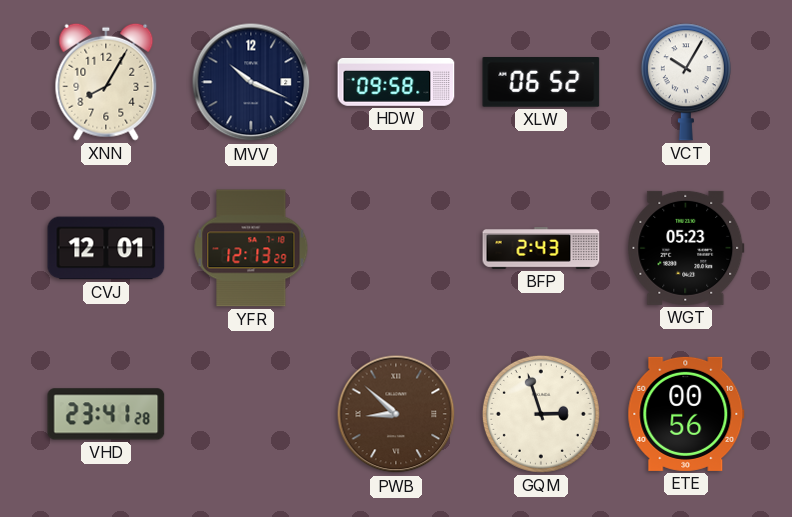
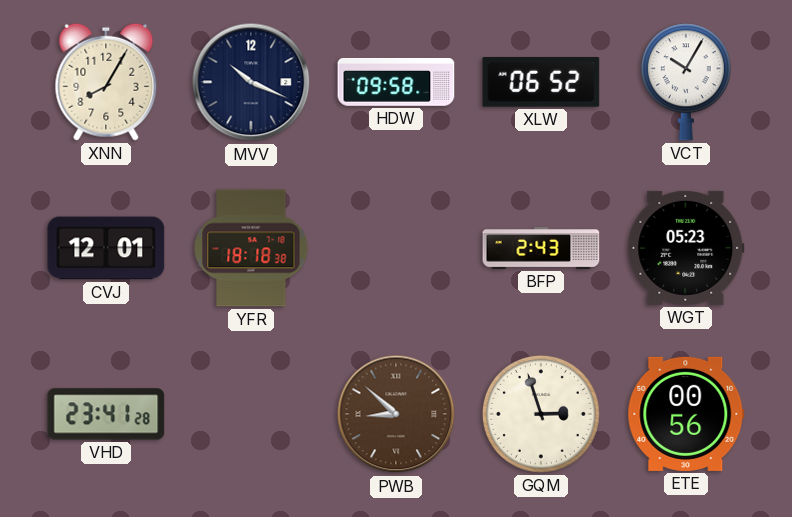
YFR: 12:13 -> 18:18
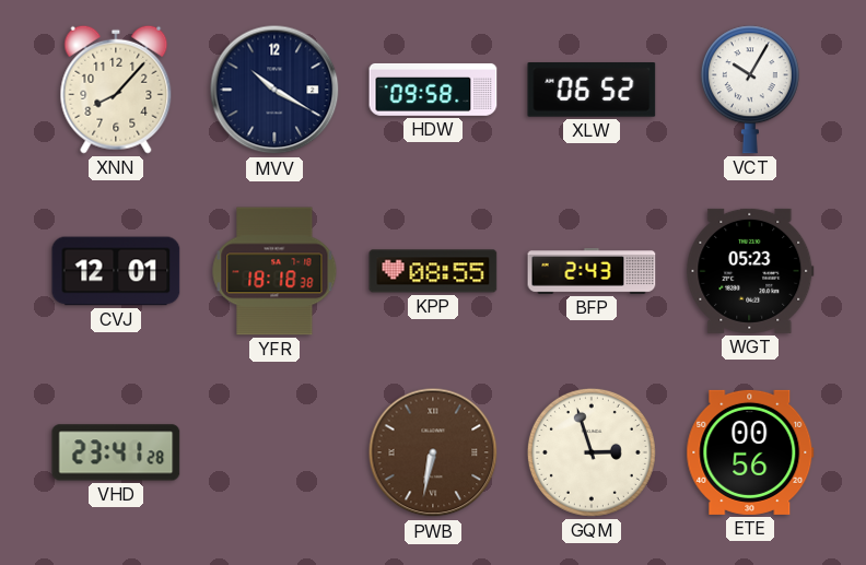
XNN: 8:05 -> 8:07
MVV: 10:19 -> 10:20
KPP: none -> 08:55
PWB: 8:52 -> 6:32
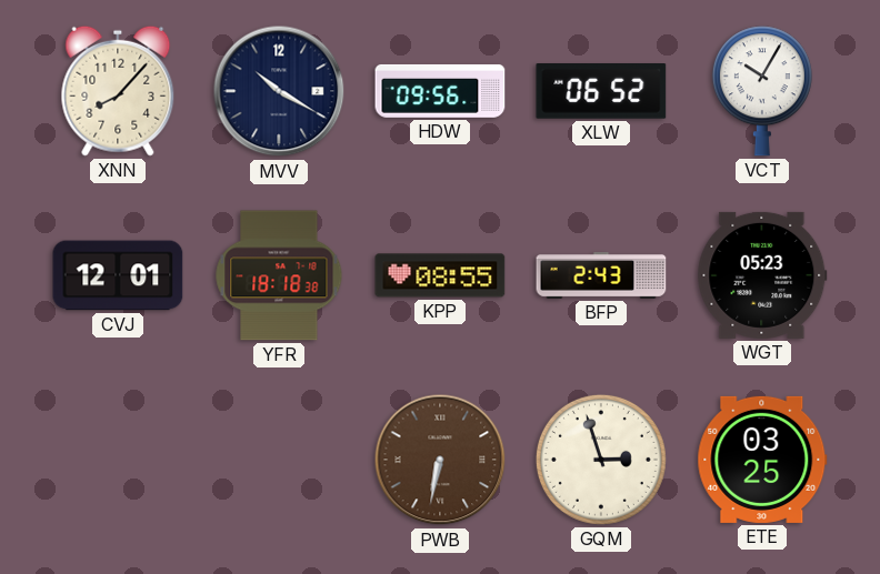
HDW: 09:58 -> 09:56
VHD: 23:41 -> none
ETE: 00:56 -> 03:25
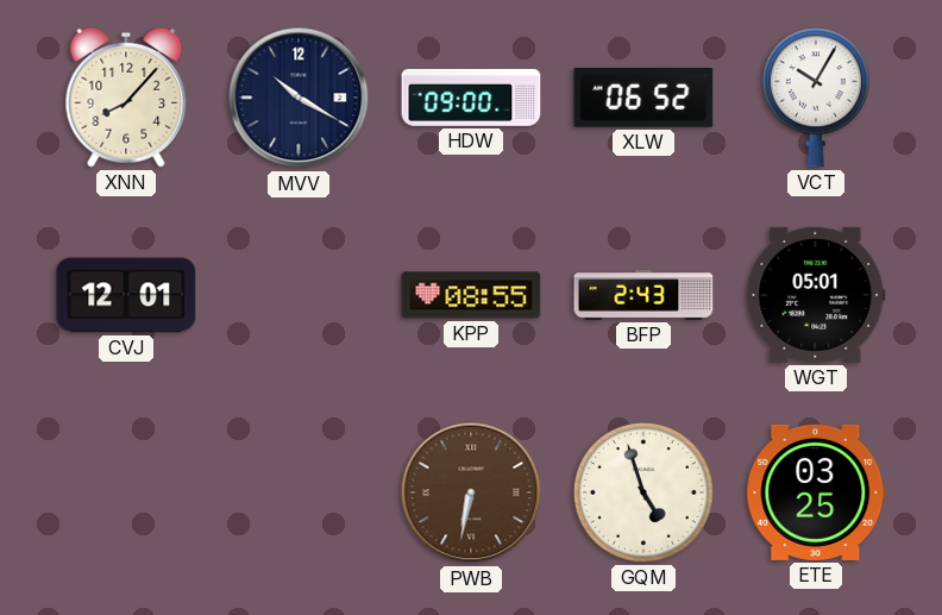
HDW: 09:56 -> 09:00
YFR: 18:18 -> none
WGT: 05:23 -> 05:01
GQM: 2:57 -> 4:57
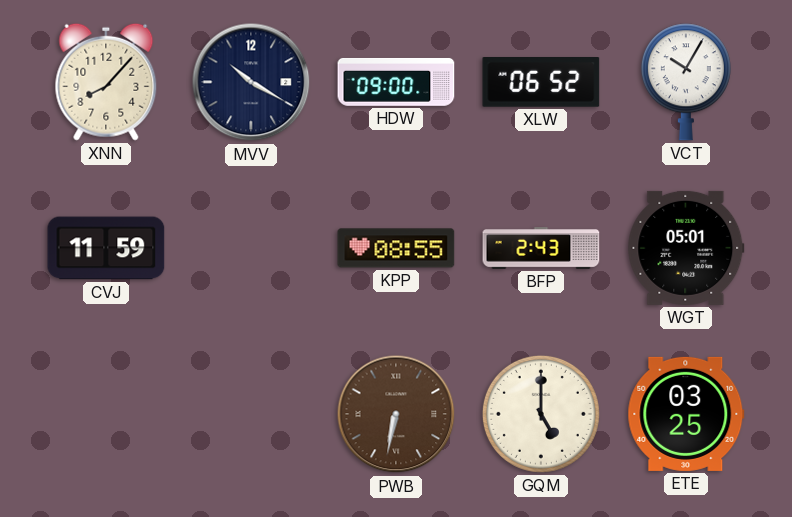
CVJ: 12:01 -> 11:59
GQM: 4:57 -> 5:00
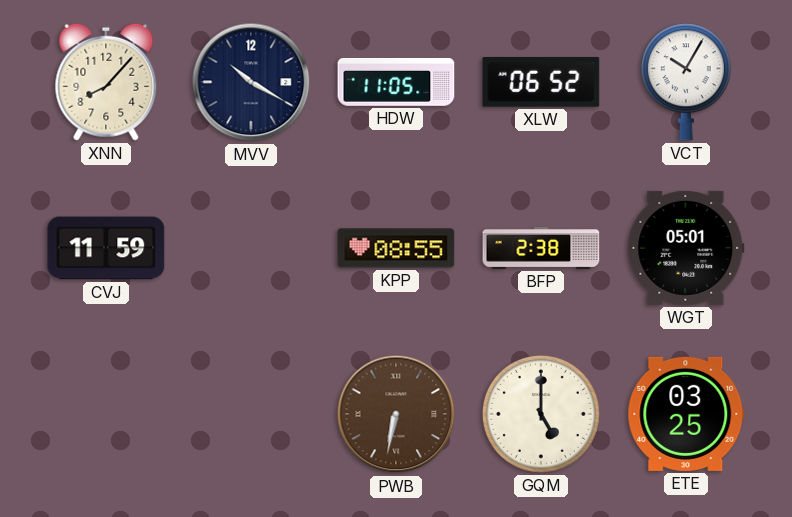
HDW: 09:00 -> 11:05
BFP: 2:43 -> 2:38
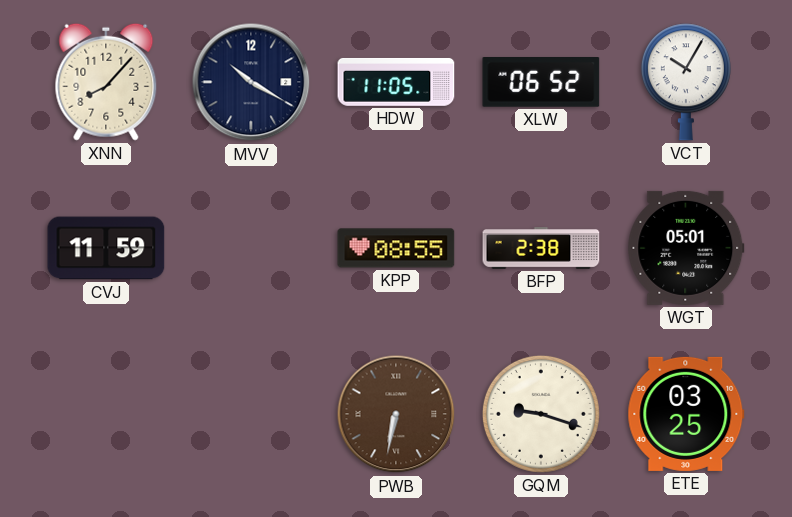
GQM: 5:00 -> 9:18
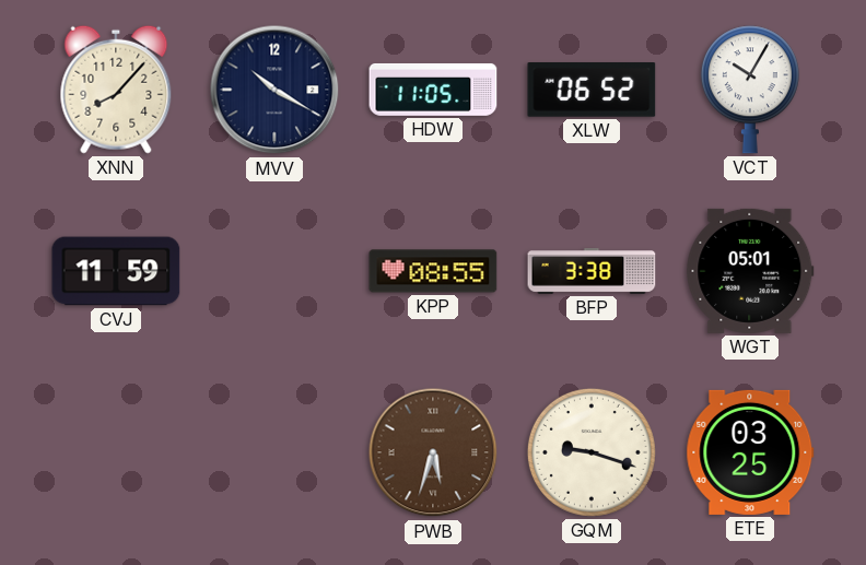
BFP: 2:38 -> 3:38
PWB: 6:32 -> 5:33
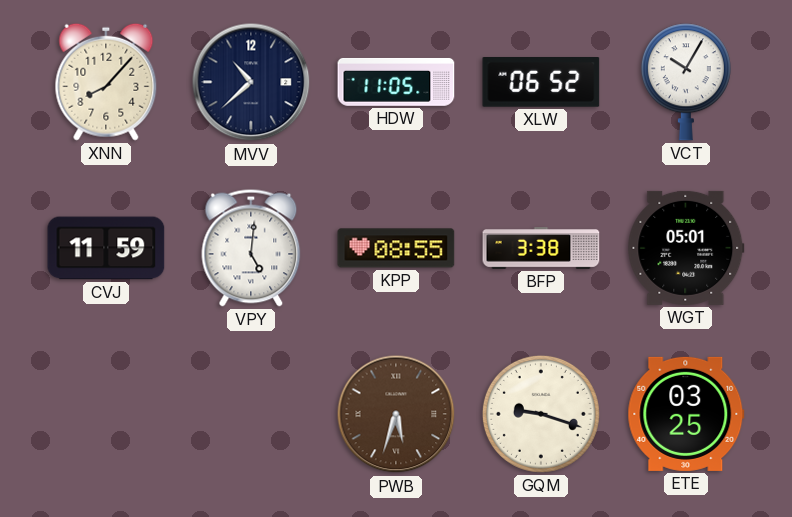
MVV: 10:20 -> 10:38
VPY: none -> 5:01
